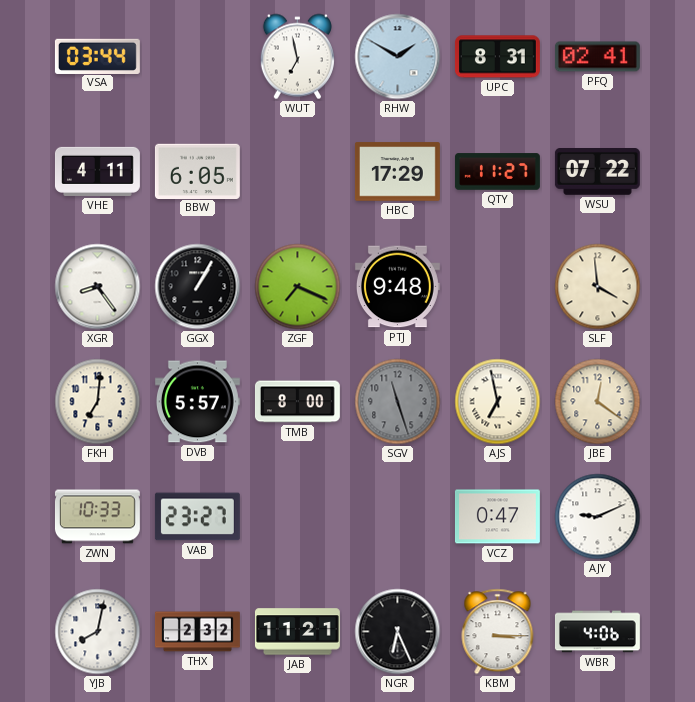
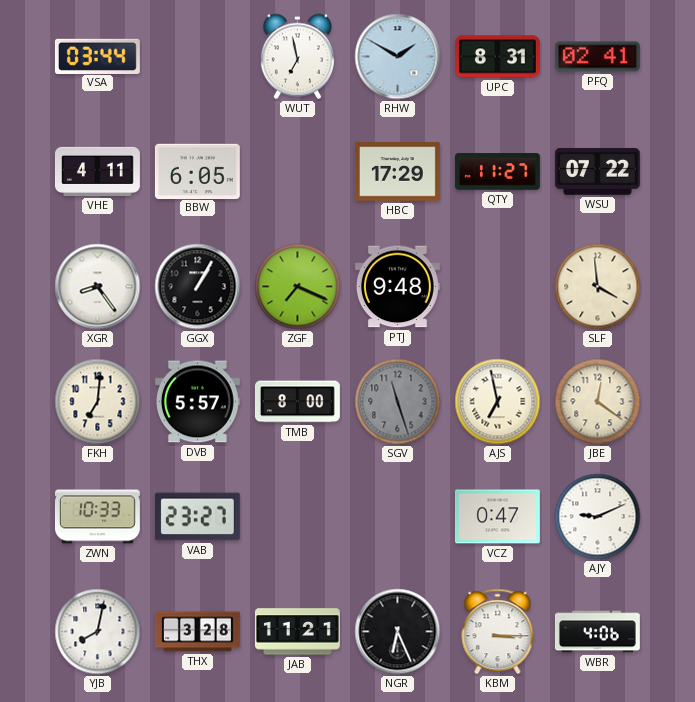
THX: 2:32 -> 3:28
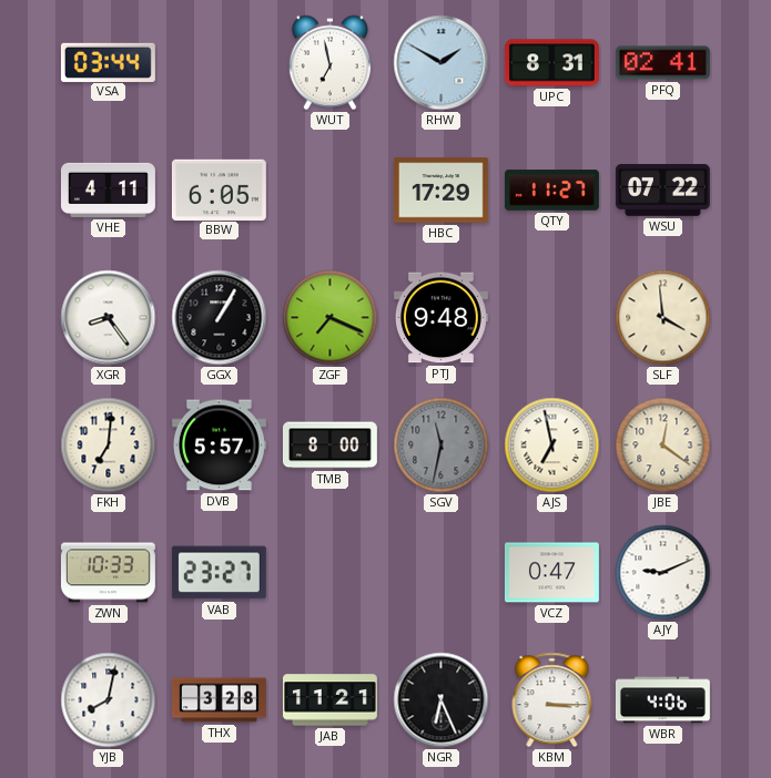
SGV: 11:27 -> 11:32
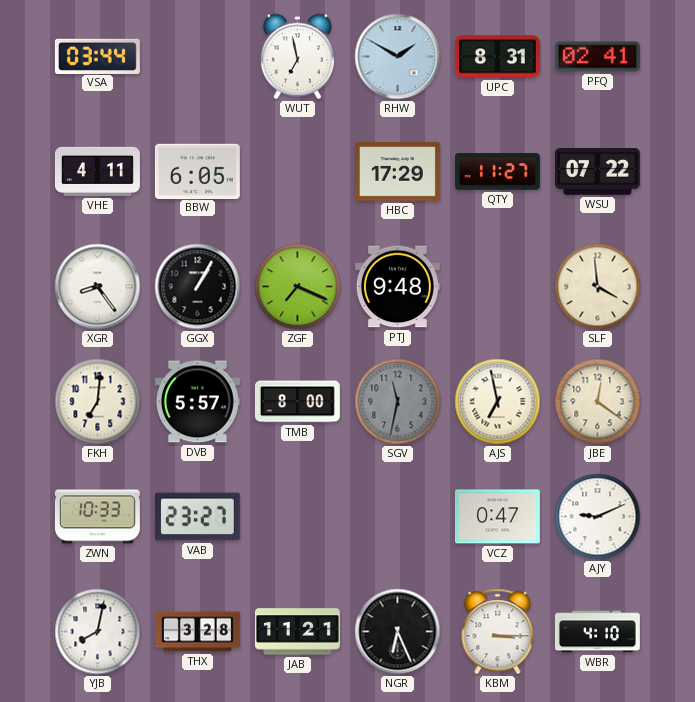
WBR: 4:06 -> 4:10
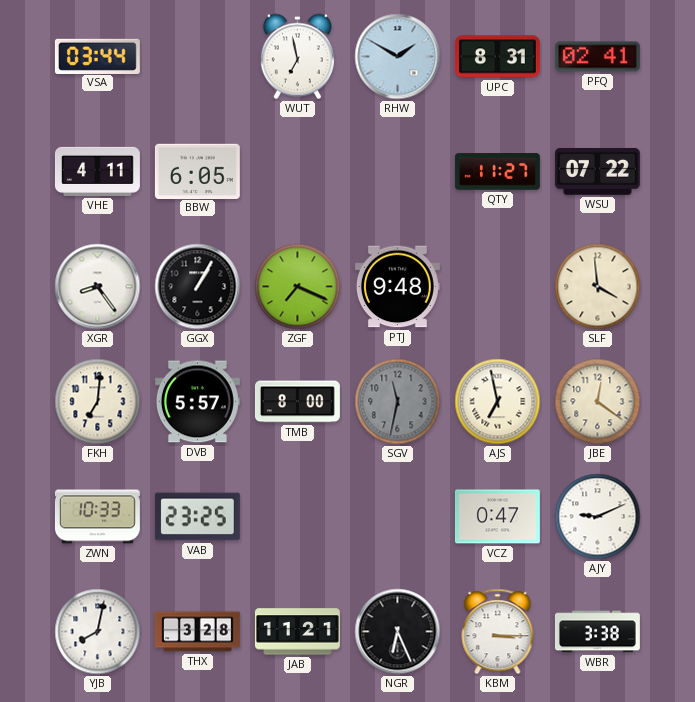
HBC: 17:29 -> none
VAB: 23:27 -> 23:25
WBR: 4:10 -> 3:38
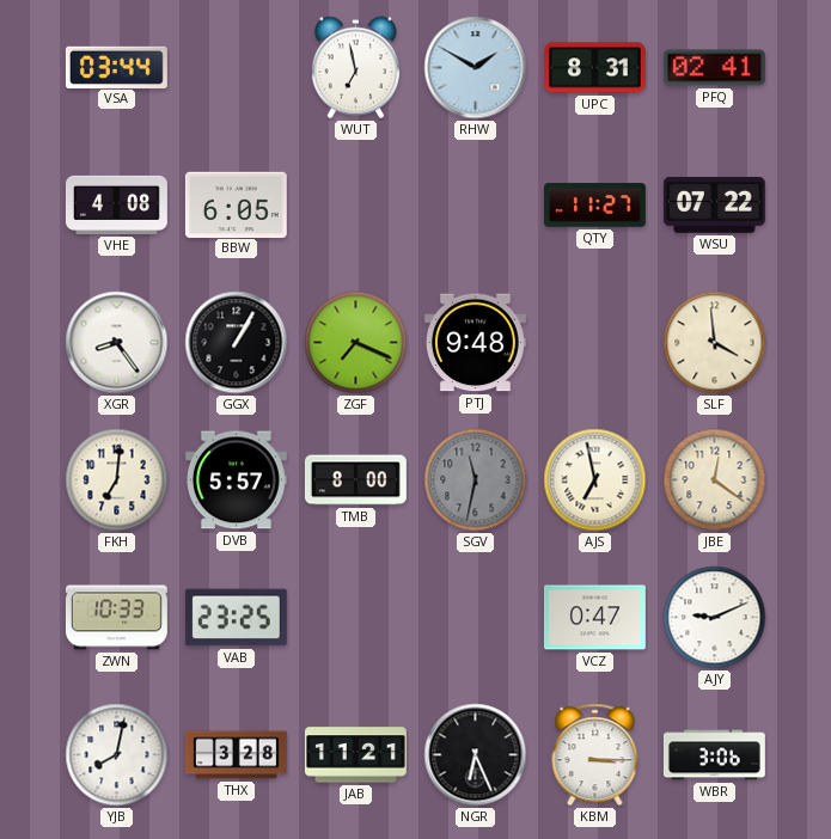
VHE: 4:11 -> 4:08
WBR: 3:38 -> 3:06
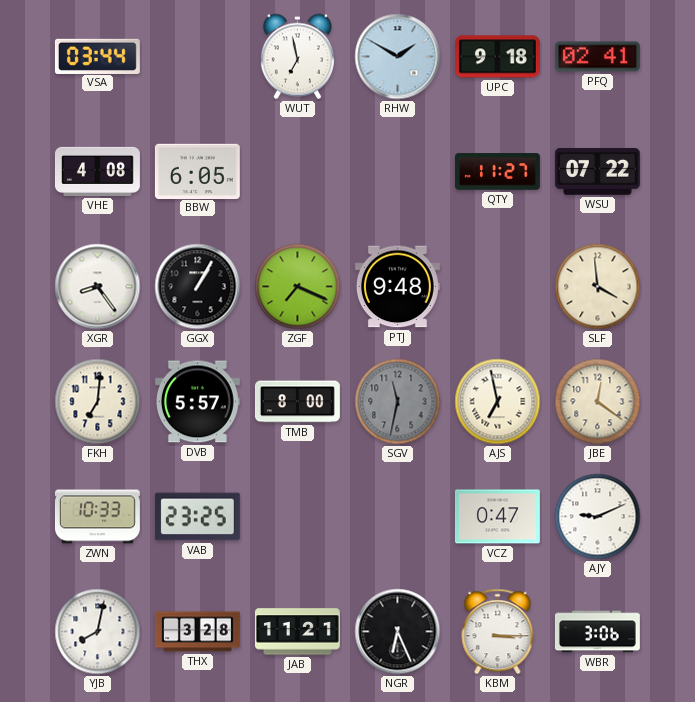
UPC: 8:31 -> 9:18
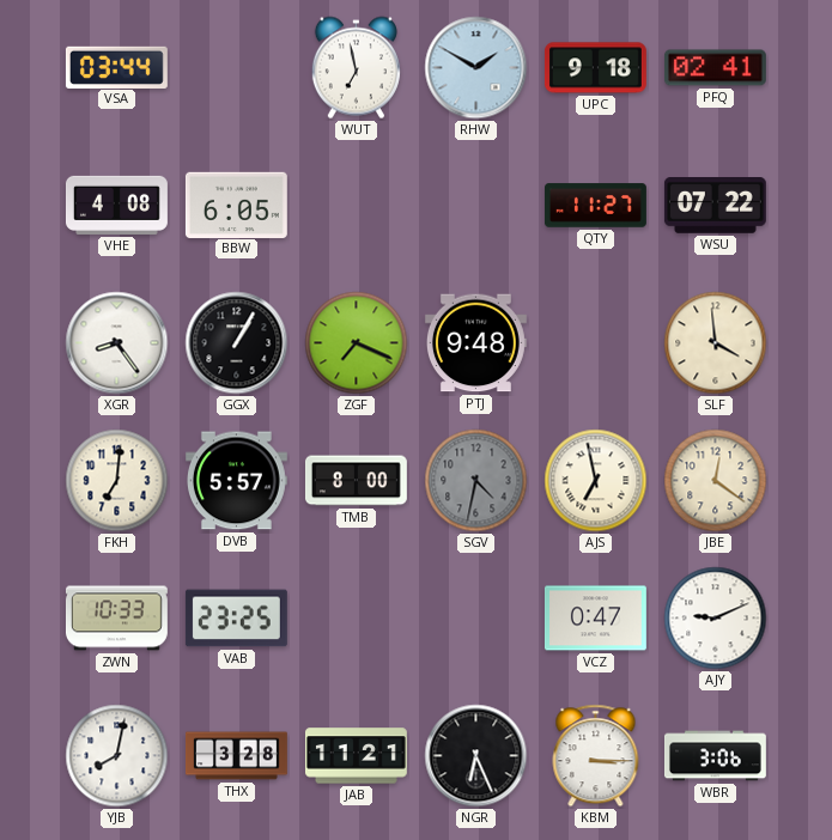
SGV: 11:32 -> 4:32
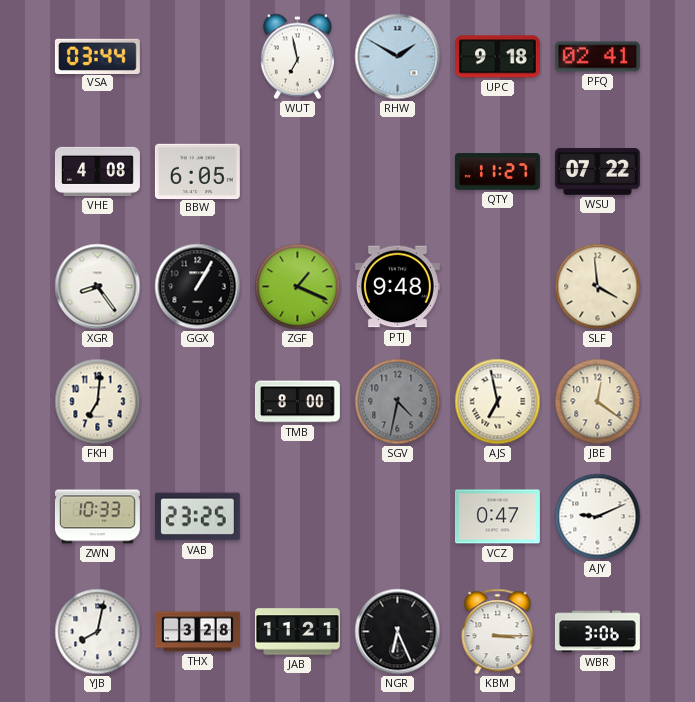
ZGF: 7:19 -> 1:19
DVB: 5:57 -> none
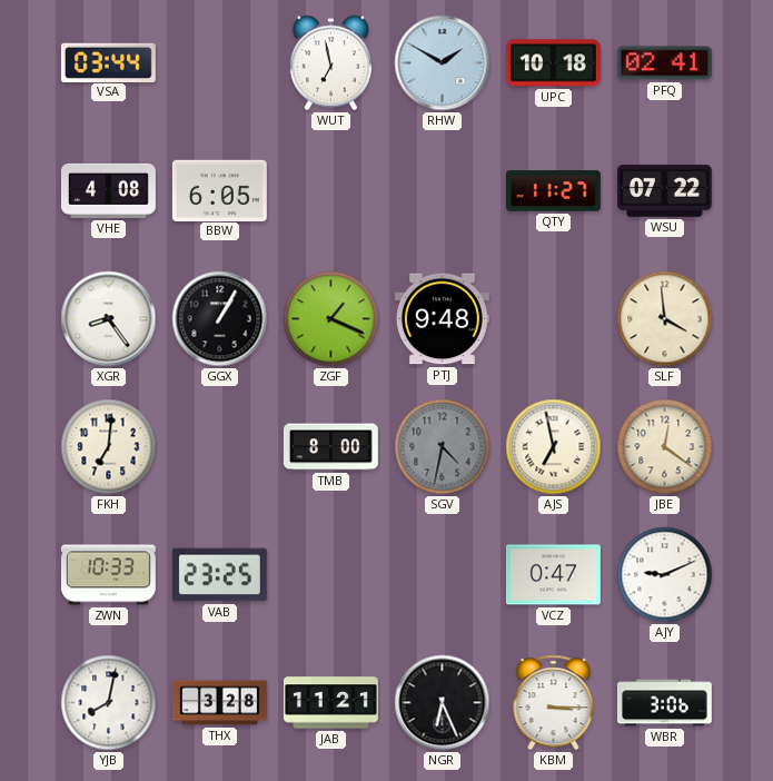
UPC: 9:18 -> 10:18
